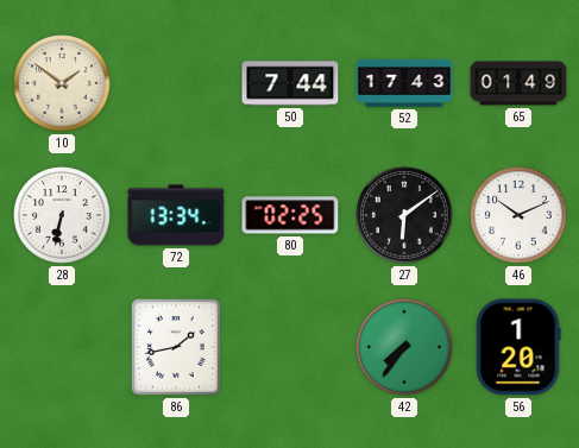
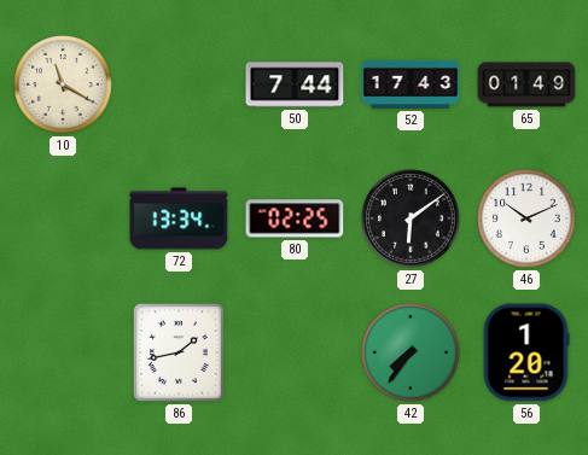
10: 1:51 -> 11:20
28: 6:32 -> none
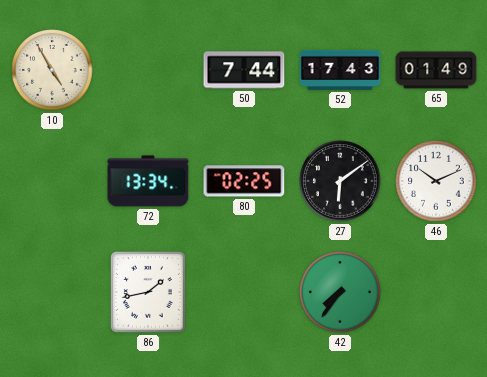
10: 11:20 -> 4:55
56: 1:20 -> none
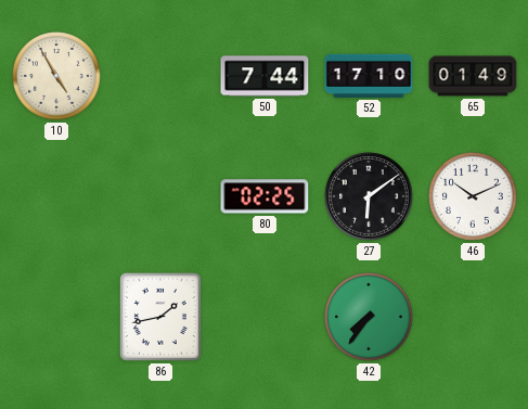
52: 17:43 -> 17:10
72: 13:34 -> none
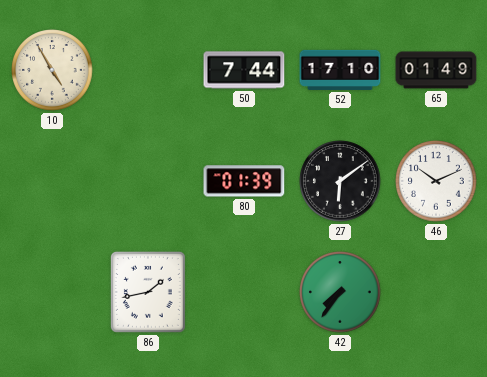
80: 02:25 -> 01:39
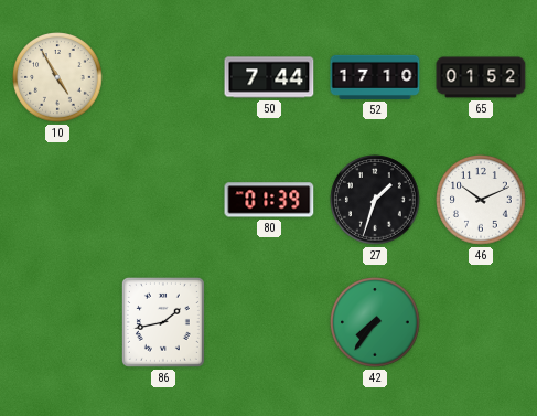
65: 01:49 -> 01:52
27: 6:09 -> 1:33
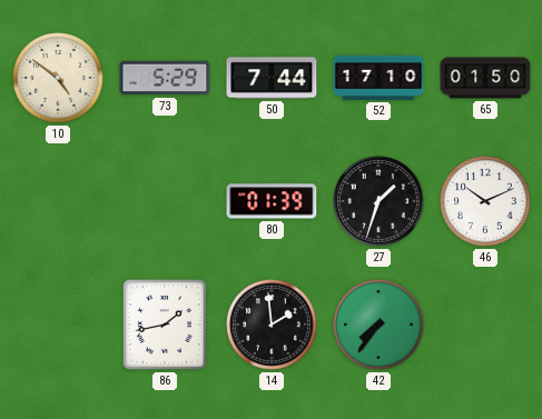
10: 4:55 -> 4:51
73: none -> 5:29
65: 01:52 -> 01:50
14: none -> 1:59
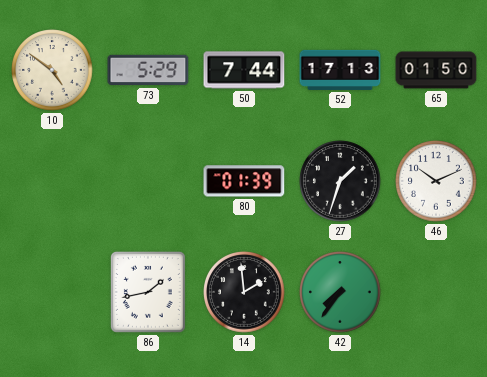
52: 17:10 -> 17:13
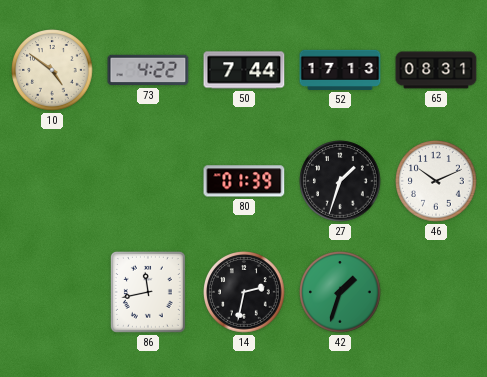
73: 5:29 -> 4:22
65: 01:50 -> 08:31
86: 1:43 -> 11:43
14: 1:59 -> 2:32
42: 7:36 -> 1:33
